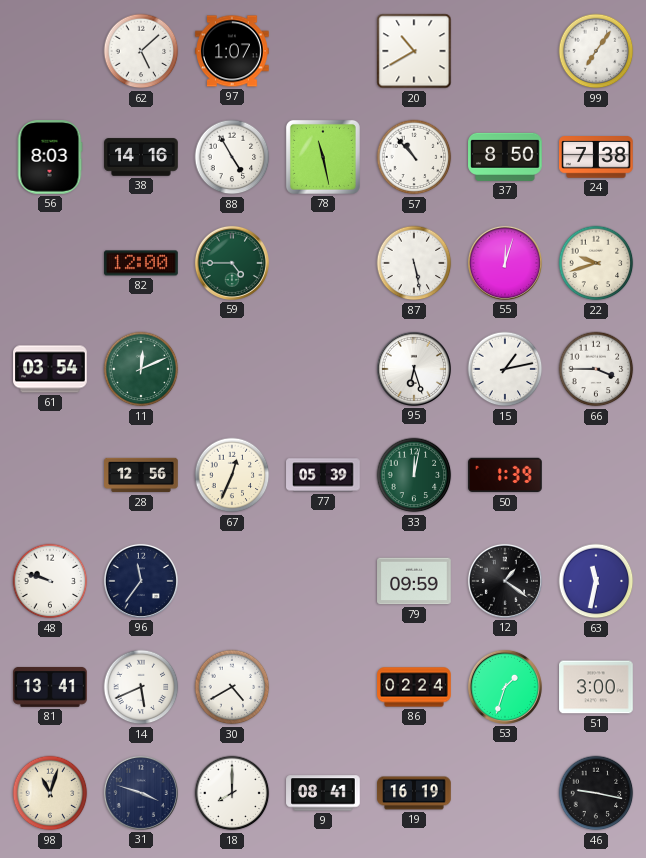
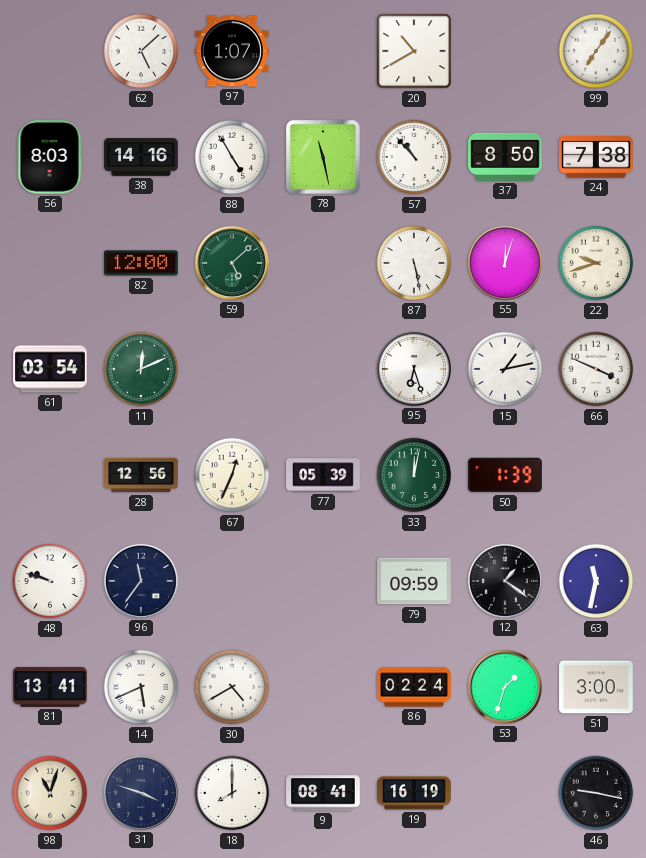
59: 4:45 -> 5:08
66: 3:45 -> 3:49
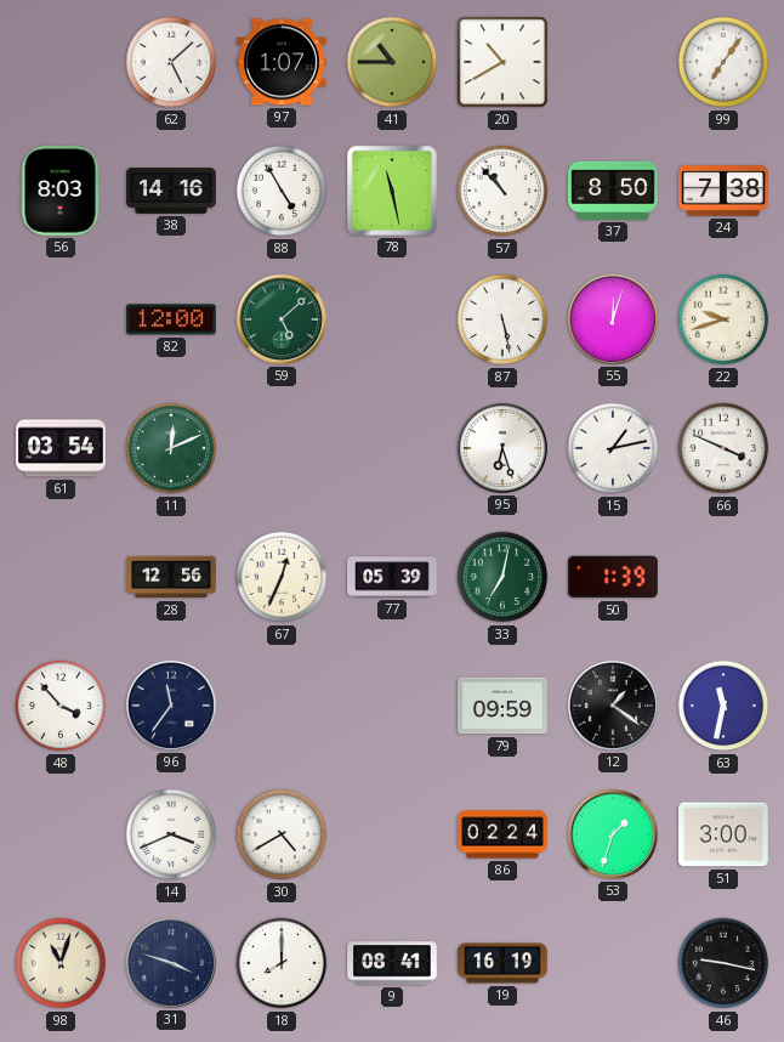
41: none -> 10:45
33: 12:02 -> 7:02
48: 9:48 -> 3:53
81: 13:41 -> none
14: 5:41 -> 3:41
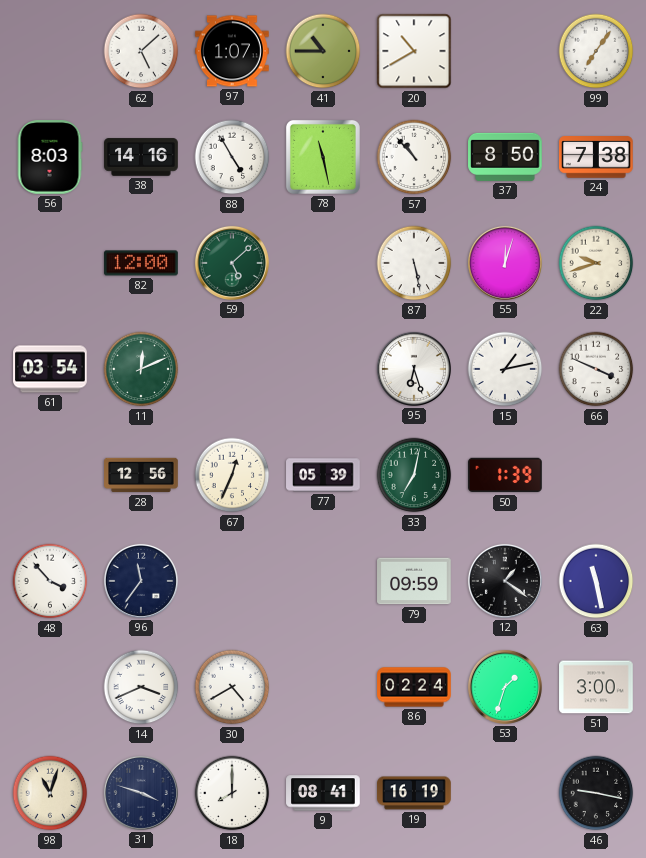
63: 11:32 -> 11:28
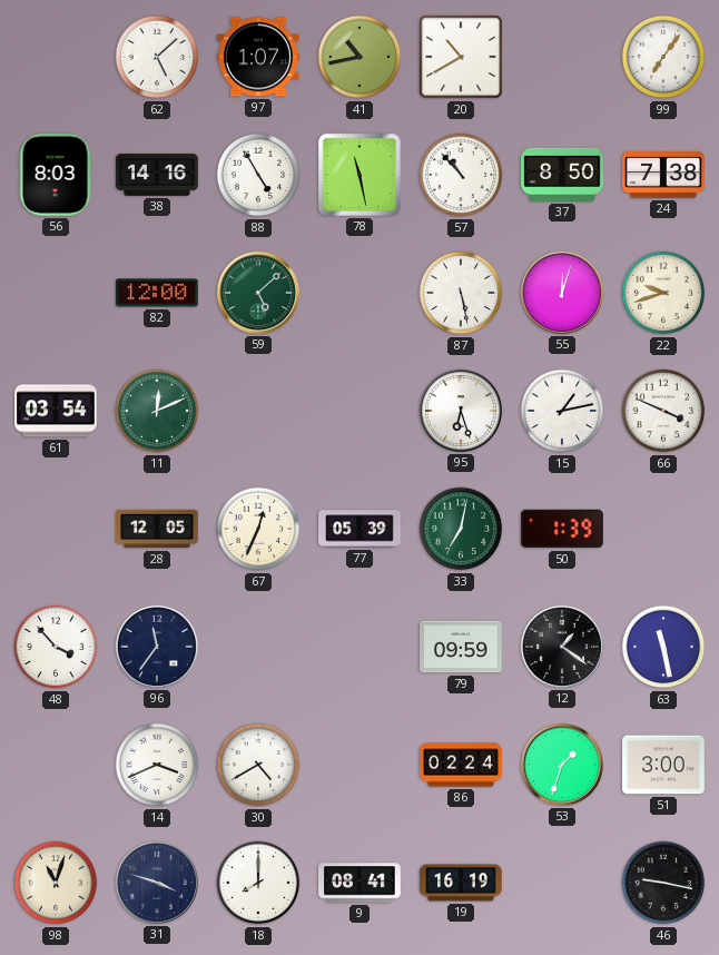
41: 10:45 -> 10:43
28: 12:56 -> 12:05
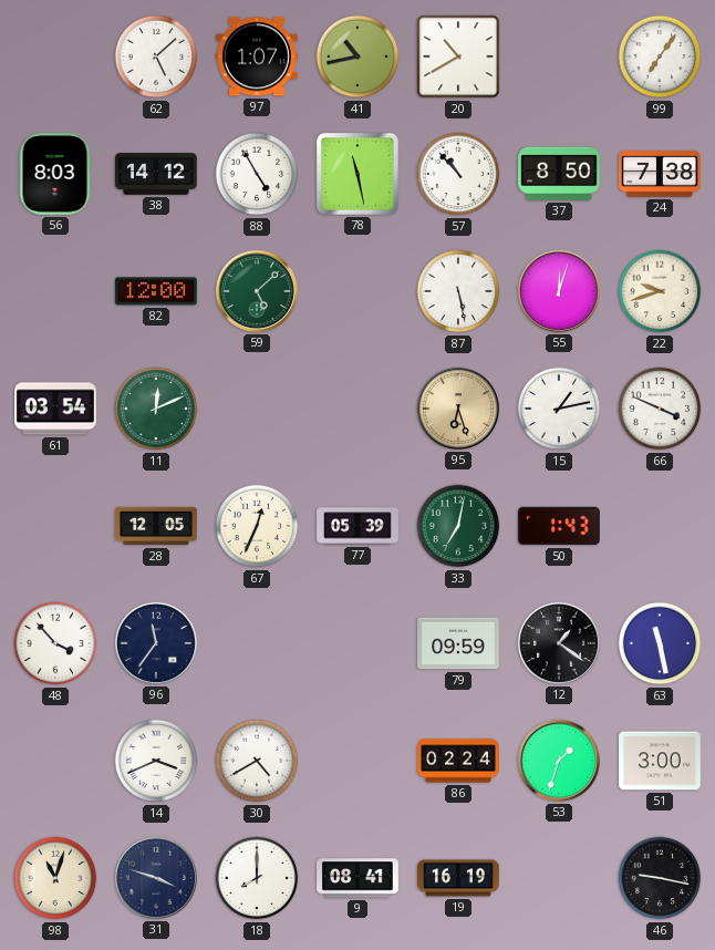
38: 14:16 -> 14:12
95 dial: white -> champagne
50: 1:39 -> 1:43
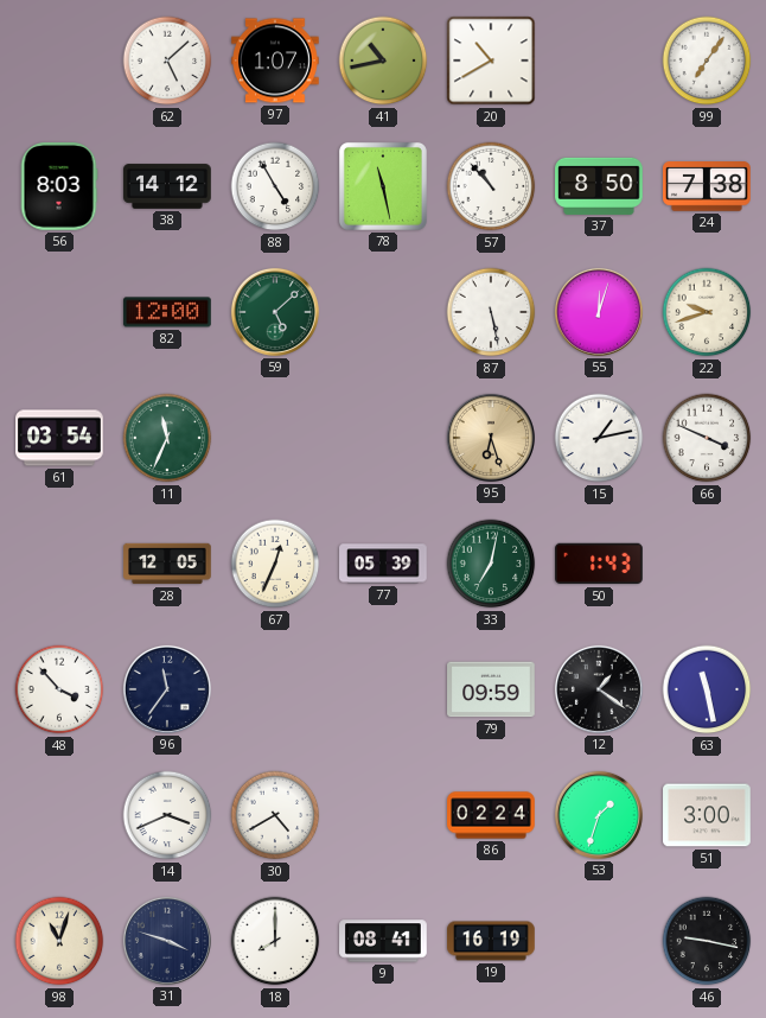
11: 12:11 -> 11:34
